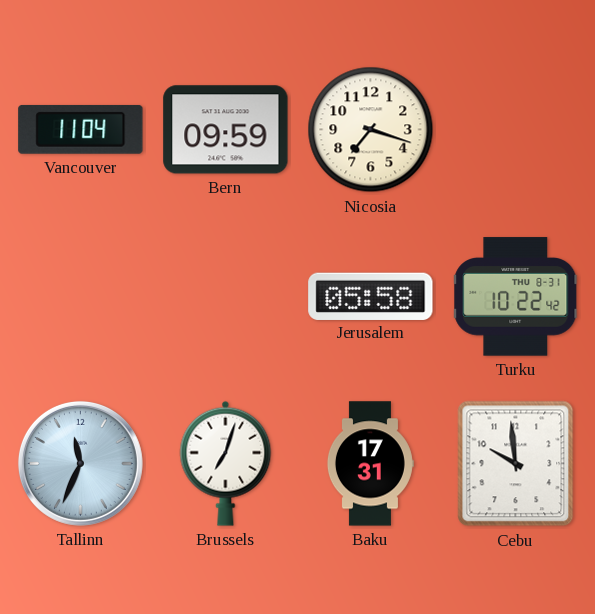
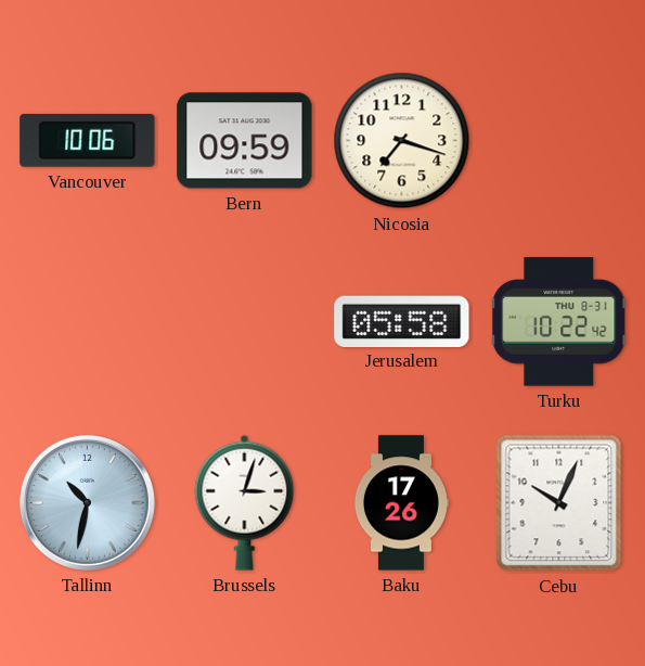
Vancouver: 11:04 -> 10:06
Tallinn: 11:34 -> 10:32
Brussels: 7:03 -> 3:03
Baku: 17:31 -> 17:26
Cebu: 9:59 -> 10:04
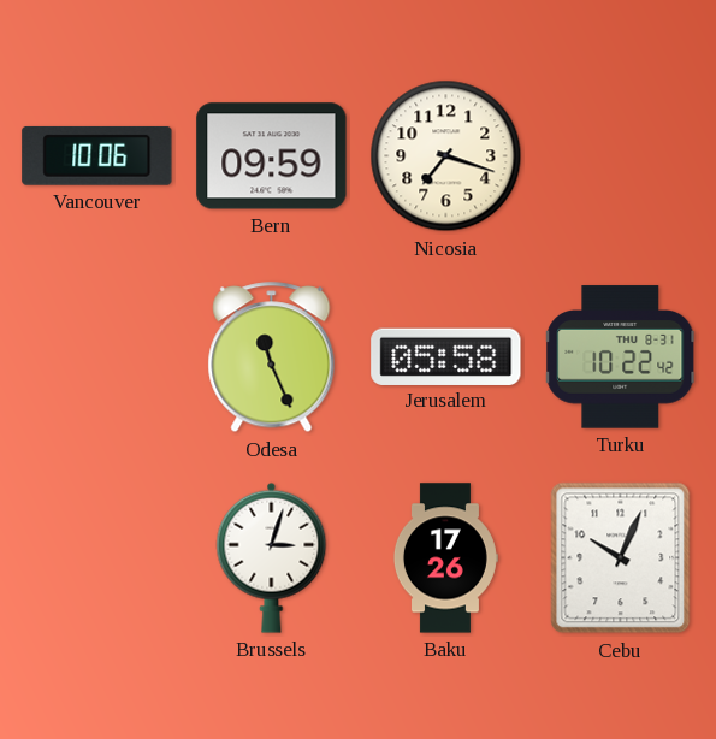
Odesa: none -> 11:26
Tallinn: 10:32 -> none
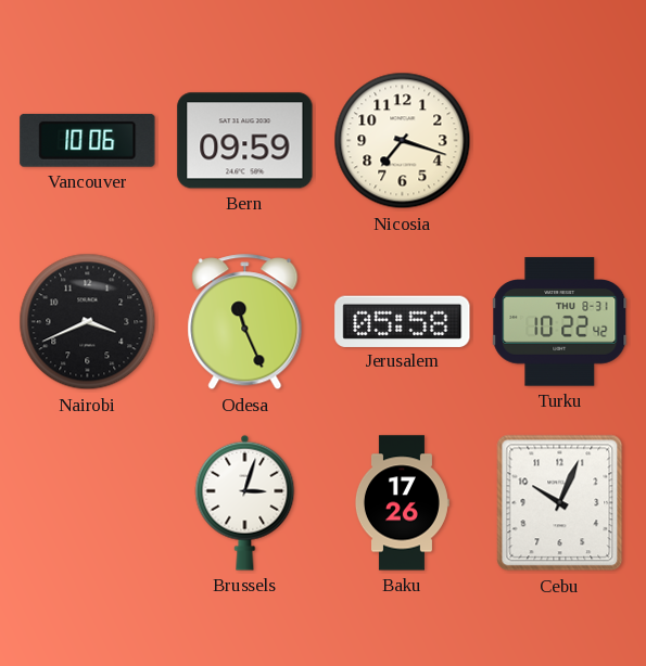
Nairobi: none -> 3:41
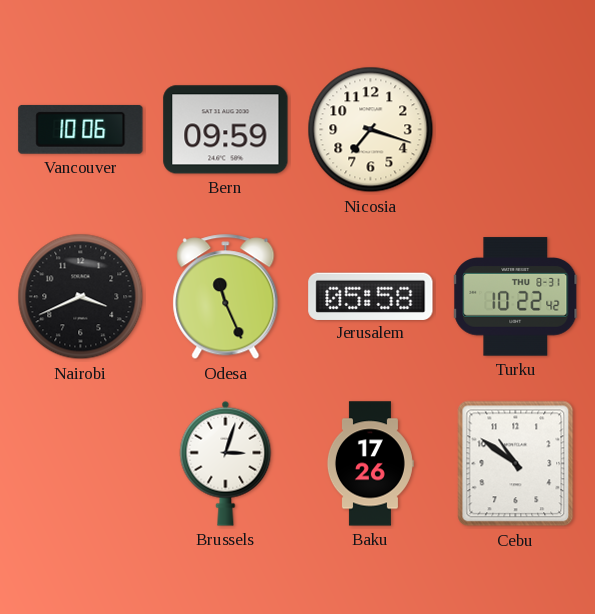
Cebu: 10:04 -> 10:51
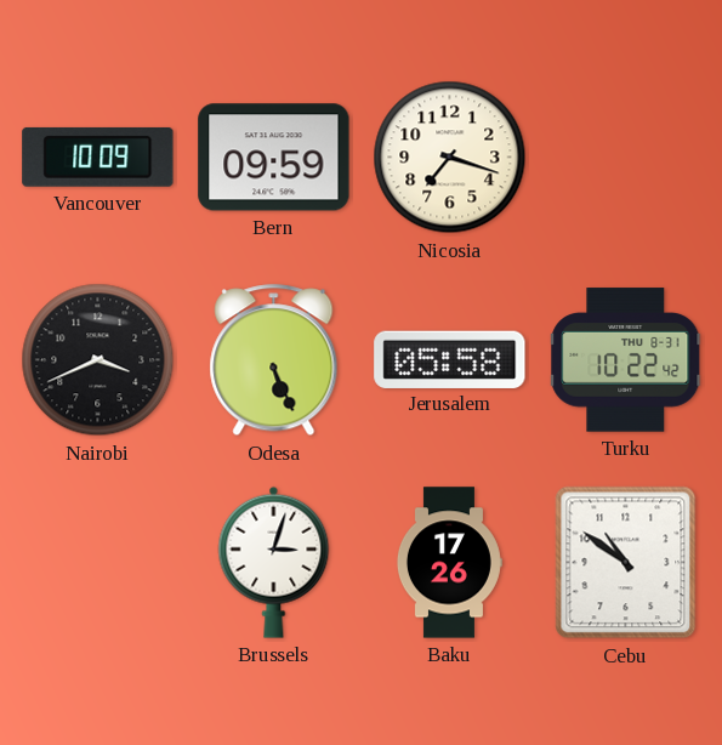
Vancouver: 10:06 -> 10:09
Odesa: 11:26 -> 5:26
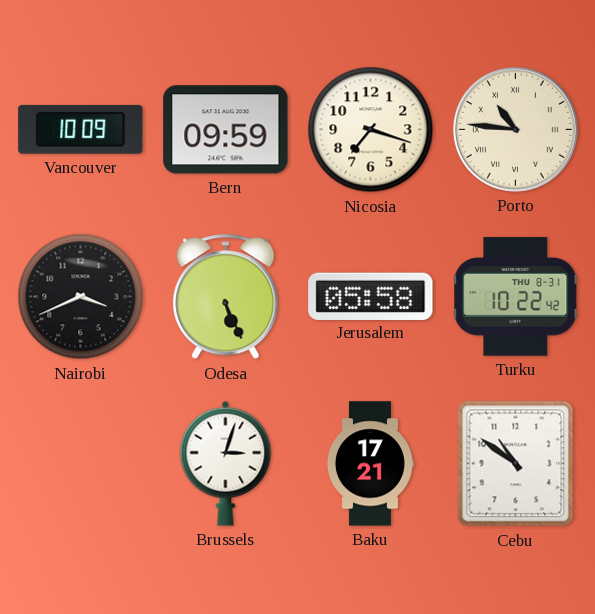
Porto: none -> 10:46
Baku: 17:26 -> 17:21
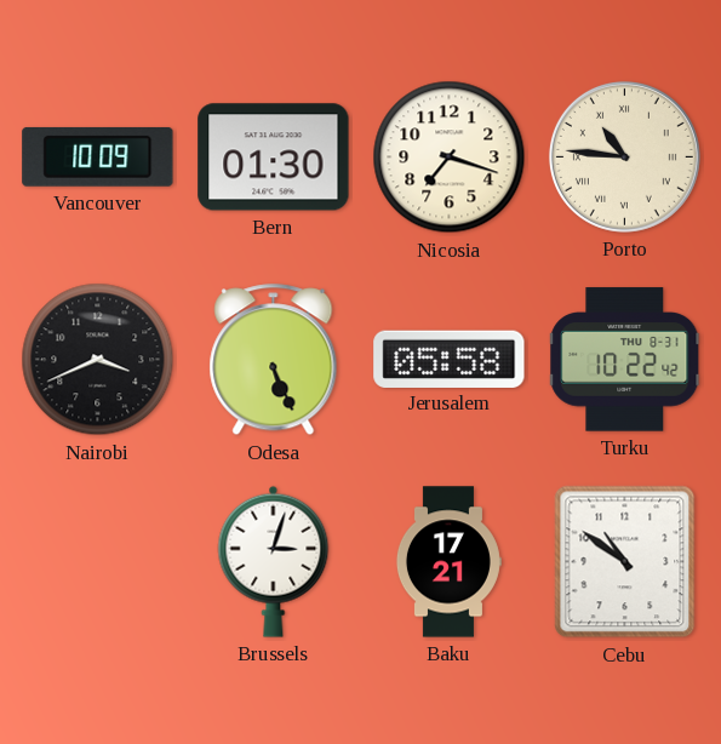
Bern: 09:59 -> 01:30
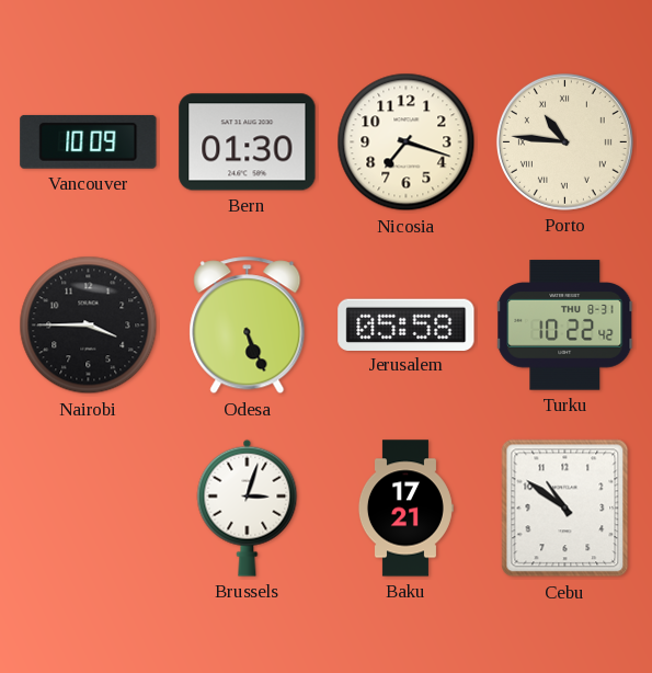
Nairobi: 3:41 -> 3:45
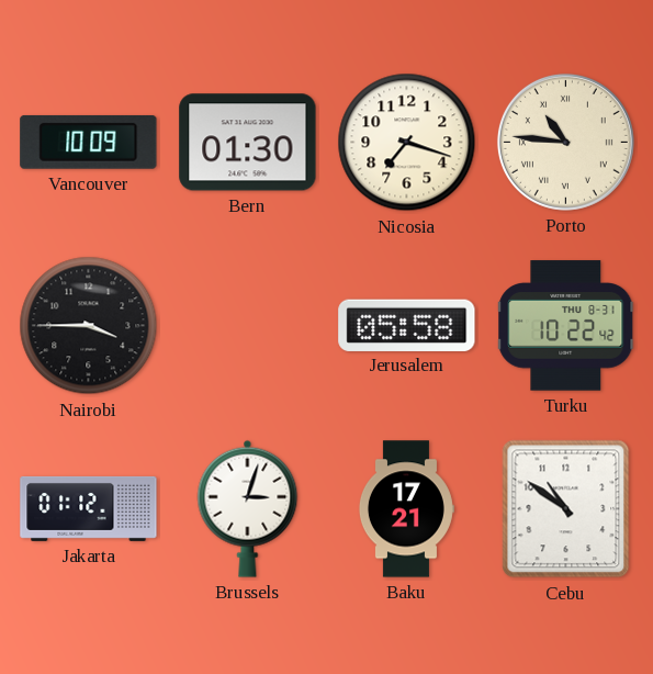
Odesa: 5:26 -> none
Jakarta: none -> 01:12
